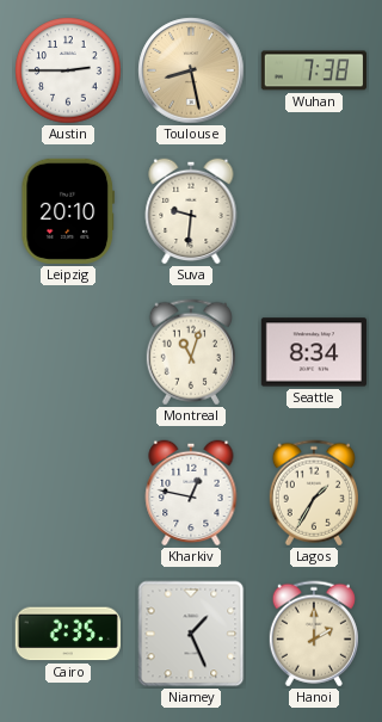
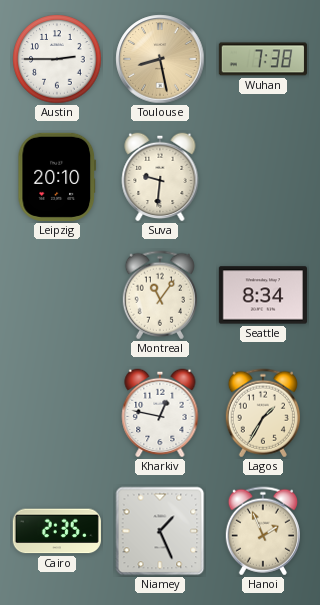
Montreal: 11:03 -> 11:06
Hanoi: 2:00 -> 1:56
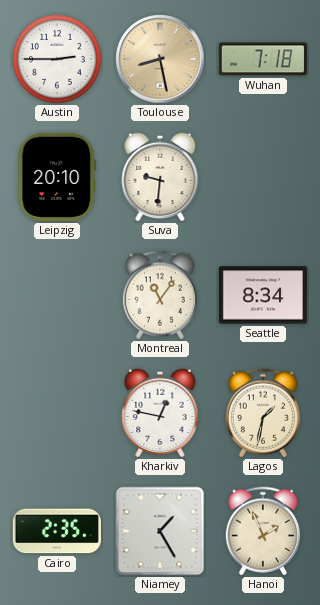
Wuhan: 7:38 -> 7:18
Lagos: 1:35 -> 1:32
Niamey: 1:26 -> 1:25
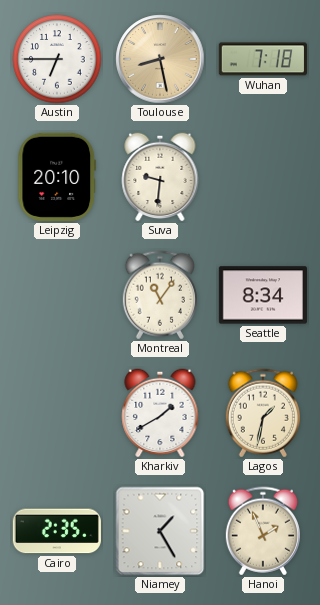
Austin: 2:45 -> 6:45
Kharkiv: 12:47 -> 1:40
